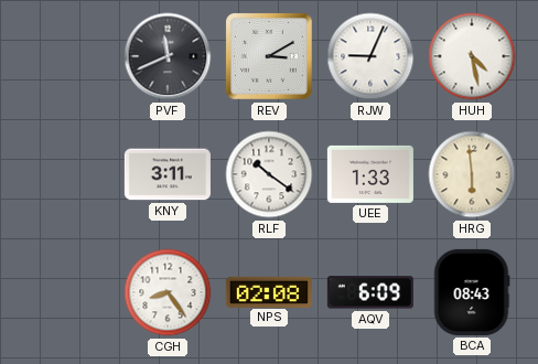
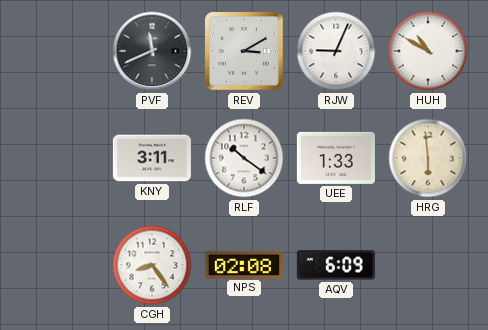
HUH: 4:28 -> 10:50
BCA: 08:43 -> none
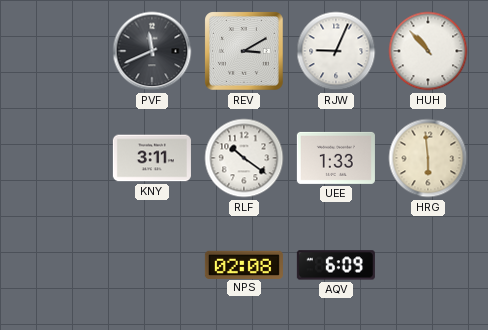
HUH: 10:50 -> 10:53
CGH: 8:24 -> none
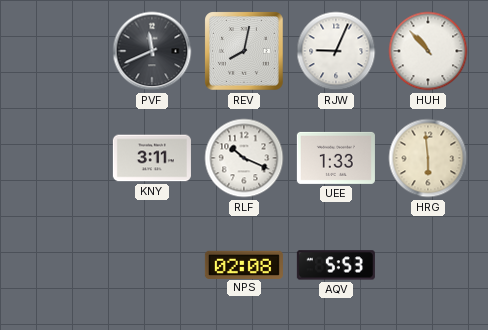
REV: 3:10 -> 8:02
RLF: 10:21 -> 10:19
AQV: 6:09 -> 5:53
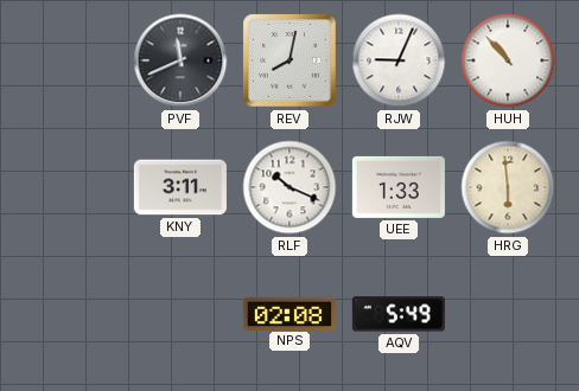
AQV: 5:53 -> 5:49
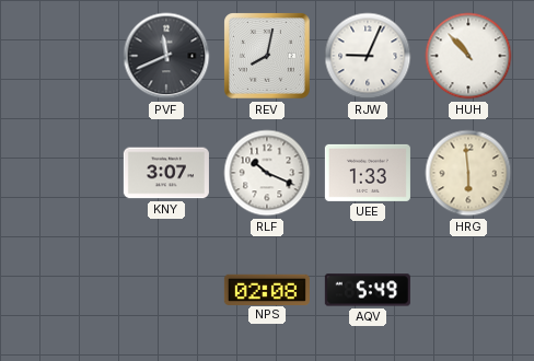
KNY: 3:11 -> 3:07
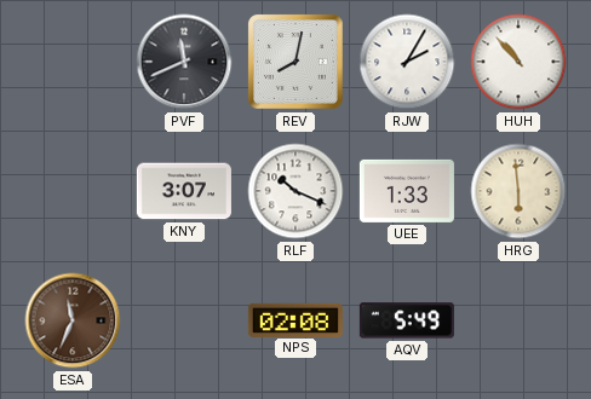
RJW: 9:04 -> 2:05
ESA: none -> 11:34
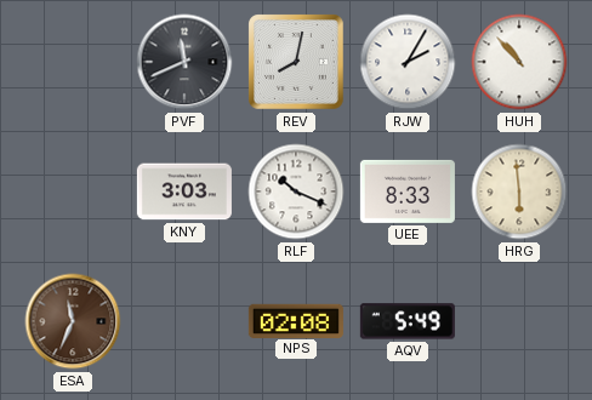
KNY: 3:07 -> 3:03
UEE: 1:33 -> 8:33
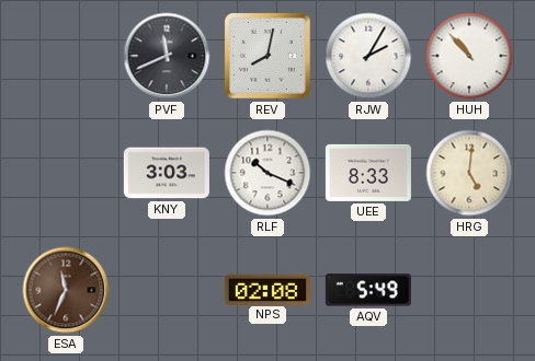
HRG: 5:59 -> 5:01
